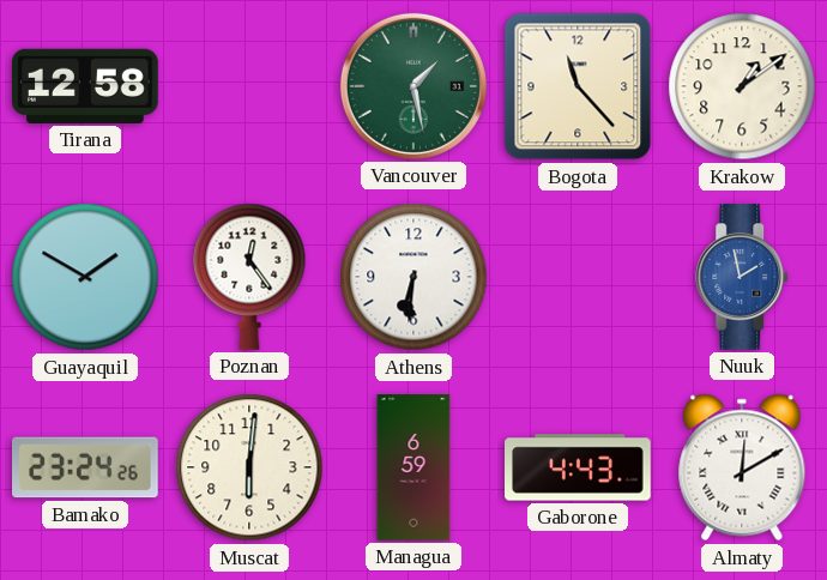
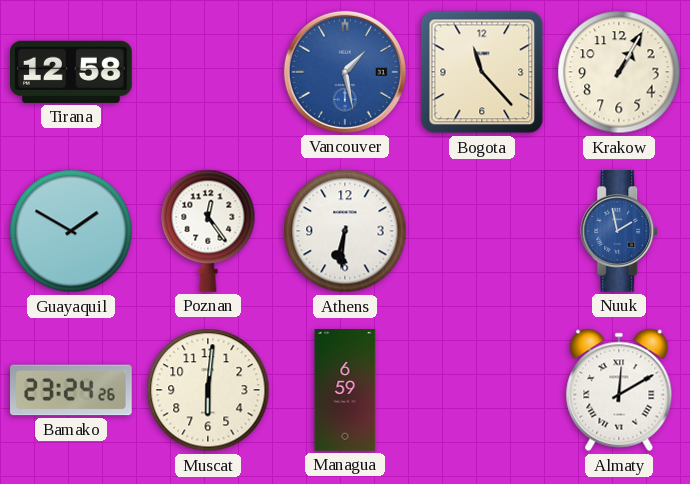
Vancouver dial: green -> blue
Krakow: 1:09 -> 1:05
Gaborone: 4:43 -> none
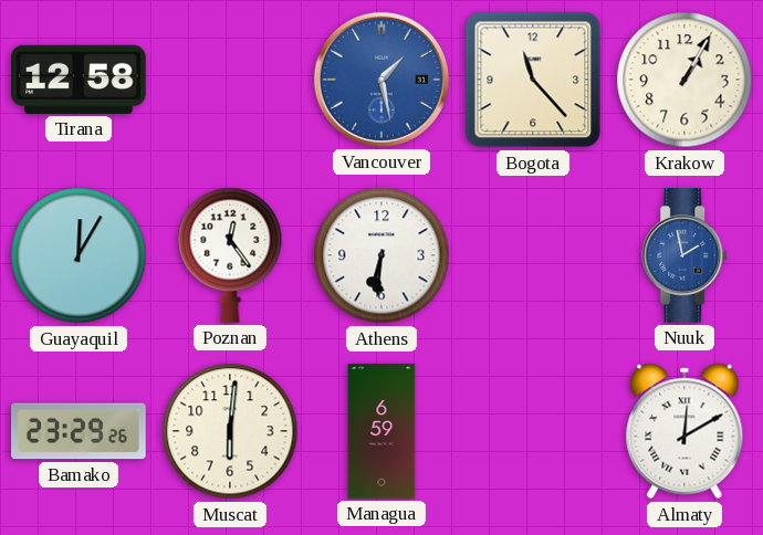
Guayaquil: 1:50 -> 12:05
Bamako: 23:24 -> 23:29
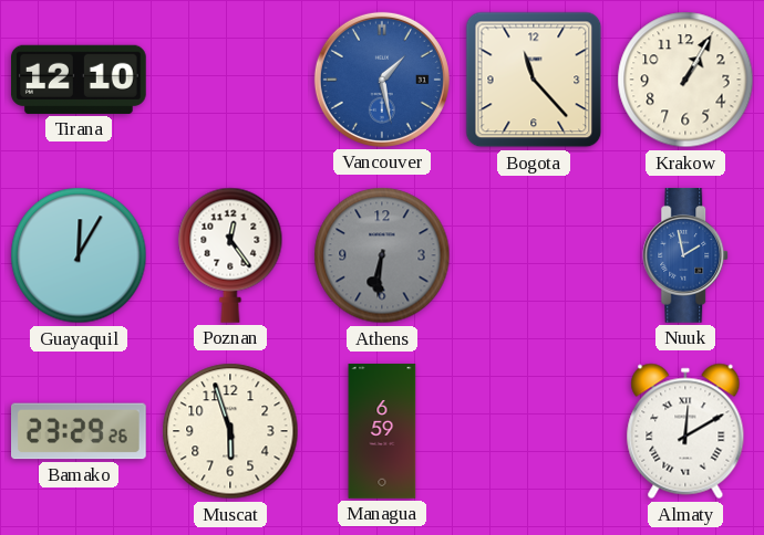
Tirana: 12:58 -> 12:10
Athens dial: white -> grey
Muscat: 6:01 -> 5:57
